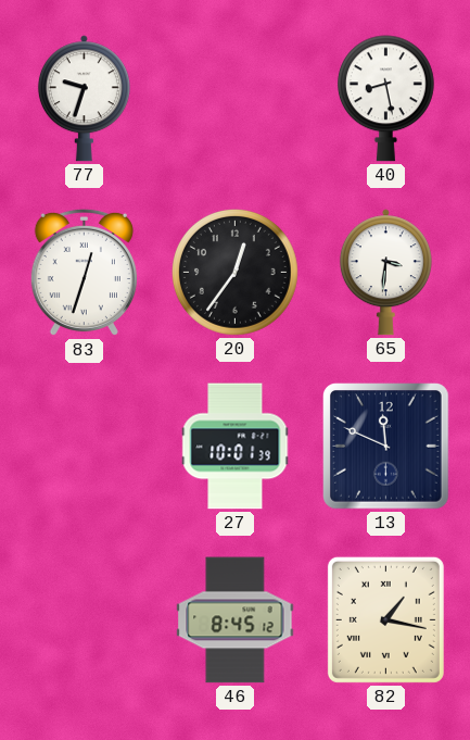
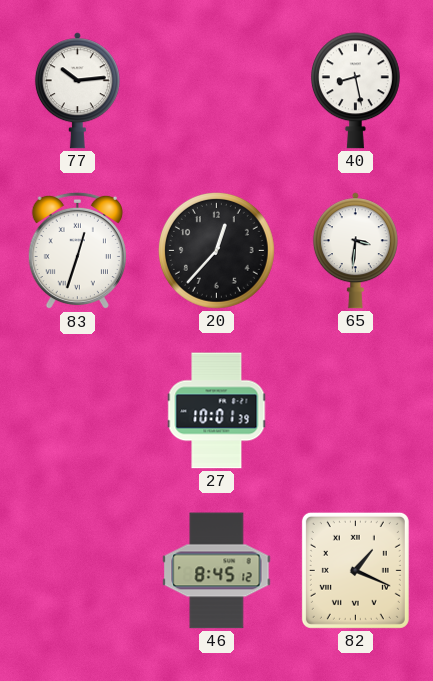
77: 9:33 -> 10:14
20: 12:36 -> 12:37
13: 11:49 -> none
82: 1:17 -> 1:19
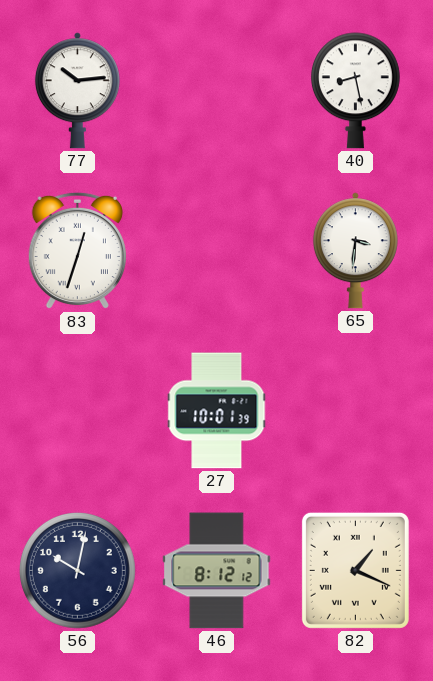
20: 12:37 -> none
56: none -> 10:02
46: 8:45 -> 8:12
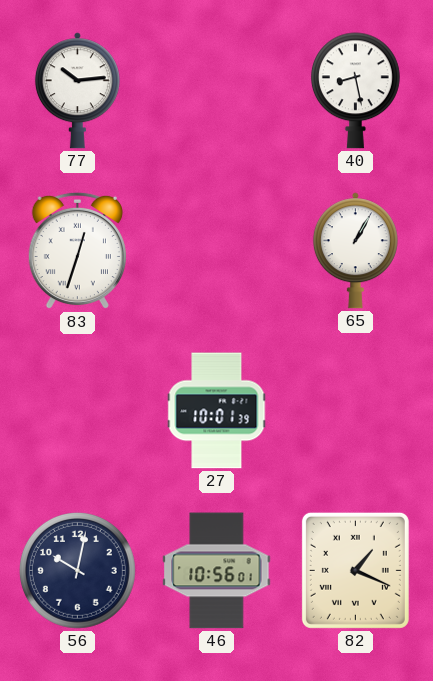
65: 3:31 -> 1:05
46: 8:12 -> 10:56
